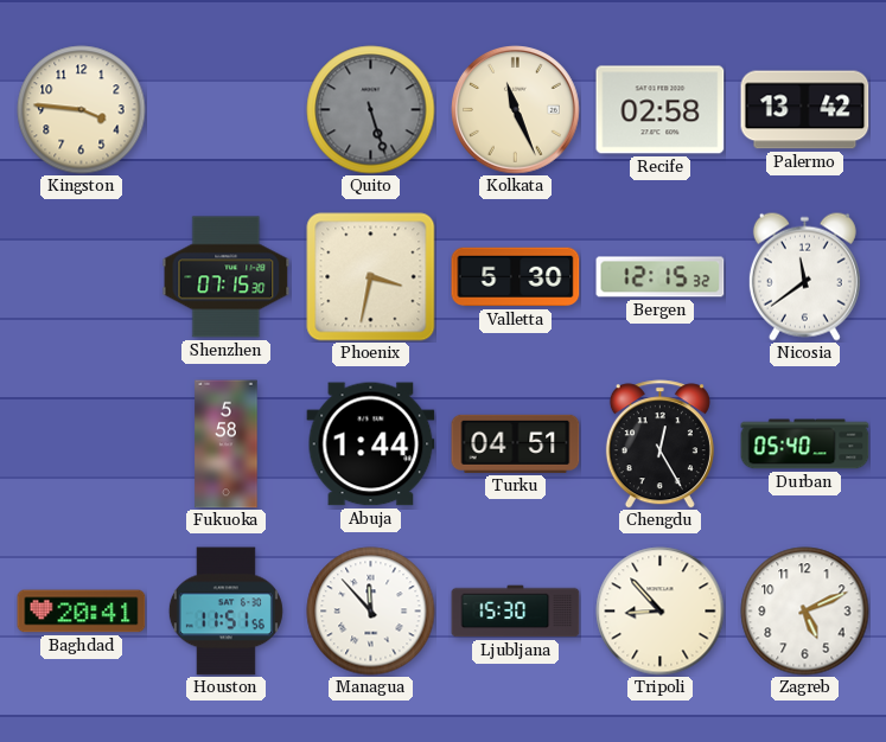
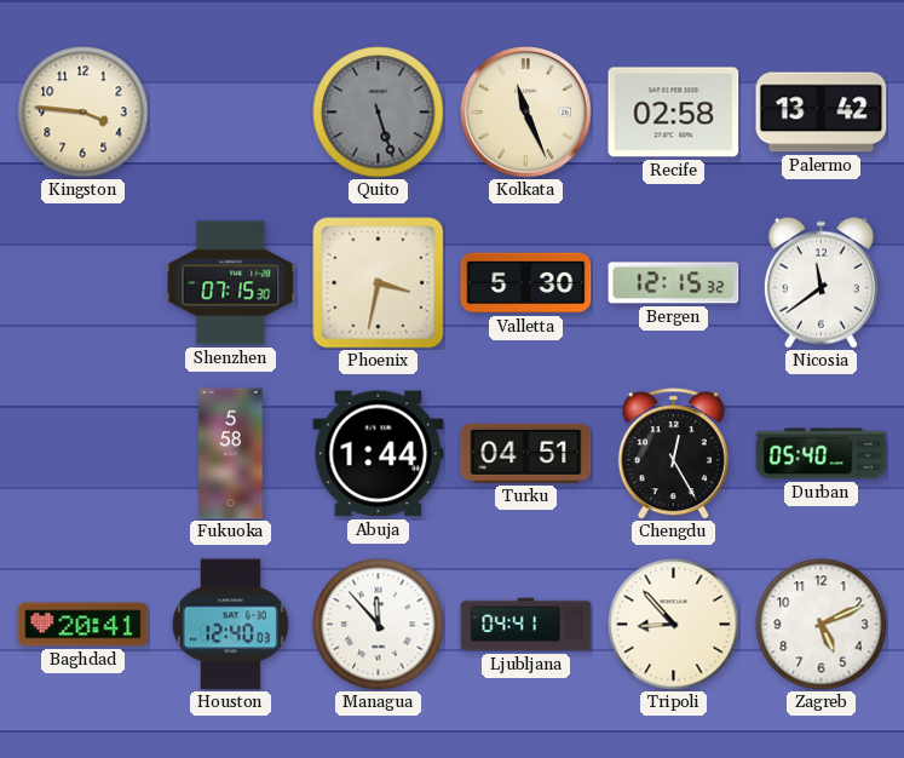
Houston: 11:51 -> 12:40
Ljubljana: 15:30 -> 04:41
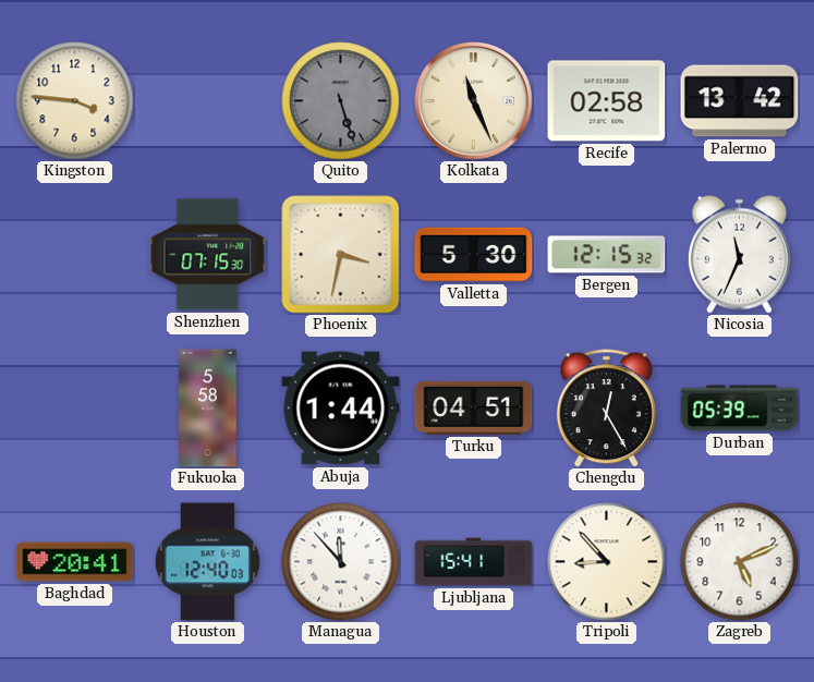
Nicosia: 11:39 -> 11:34
Durban: 05:40 -> 05:39
Ljubljana: 04:41 -> 15:41
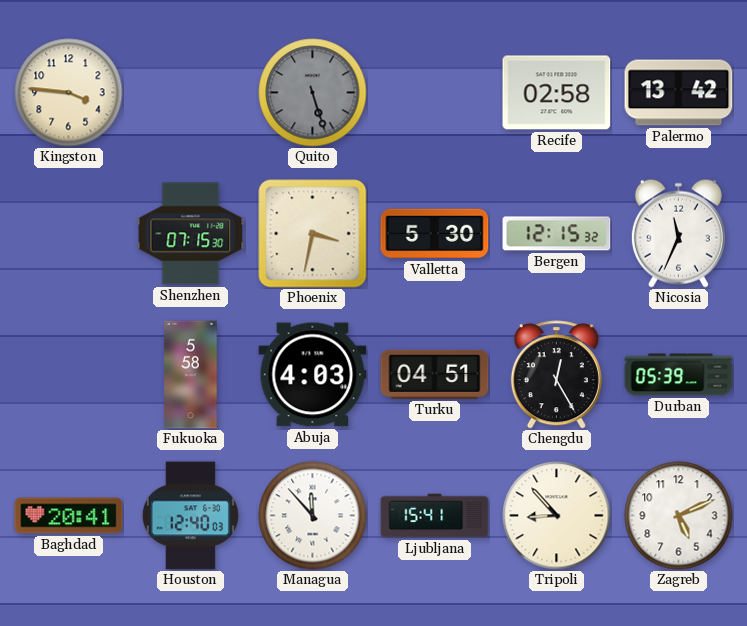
Kolkata: 11:26 -> none
Abuja: 1:44 -> 4:03
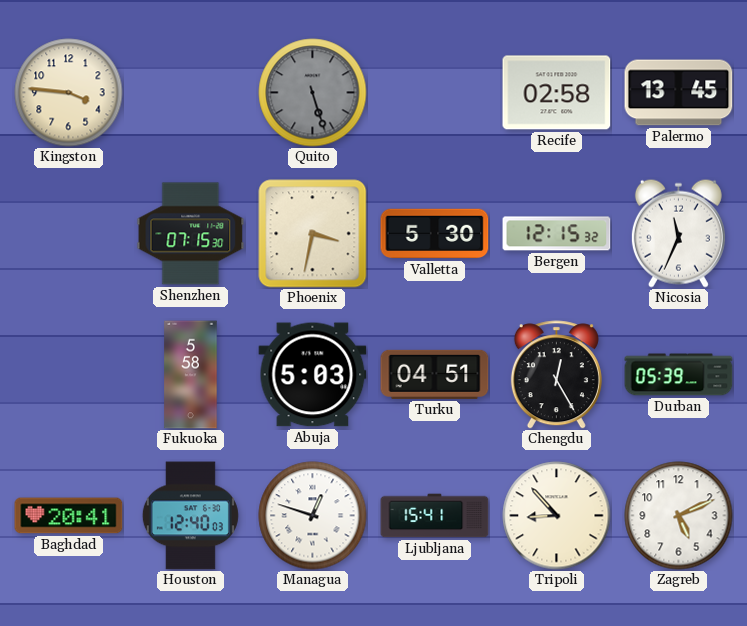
Palermo: 13:42 -> 13:45
Abuja: 4:03 -> 5:03
Managua: 11:53 -> 12:48
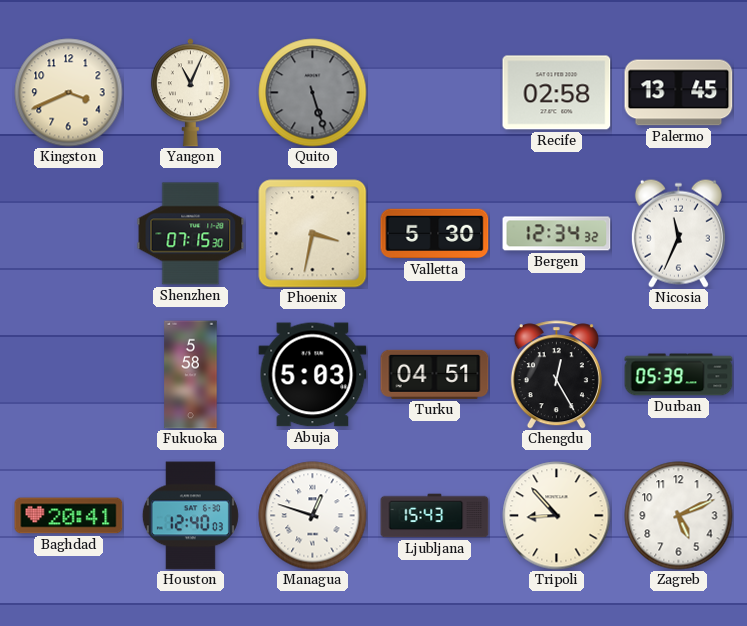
Kingston: 3:46 -> 3:41
Yangon: none -> 11:04
Bergen: 12:15 -> 12:34
Ljubljana: 15:41 -> 15:43
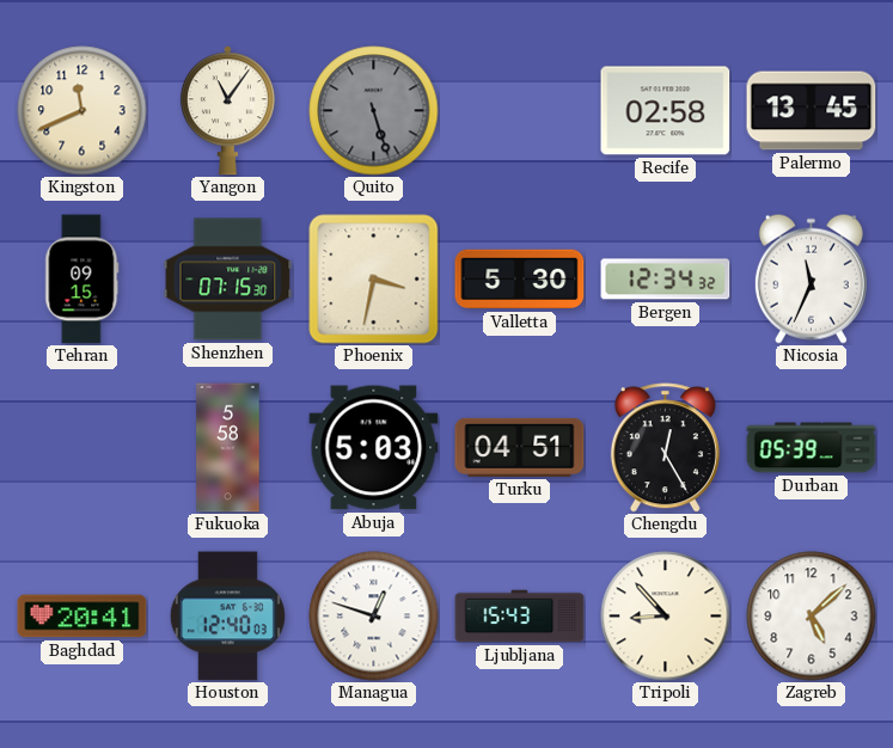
Kingston: 3:41 -> 11:41
Yangon: 11:04 -> 11:06
Tehran: none -> 09:15
Zagreb: 5:11 -> 5:08
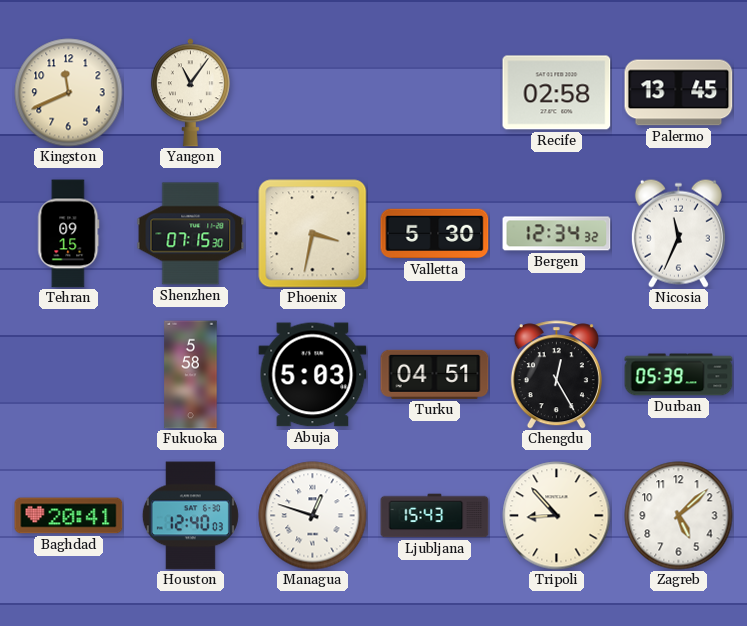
Quito: 5:27 -> none
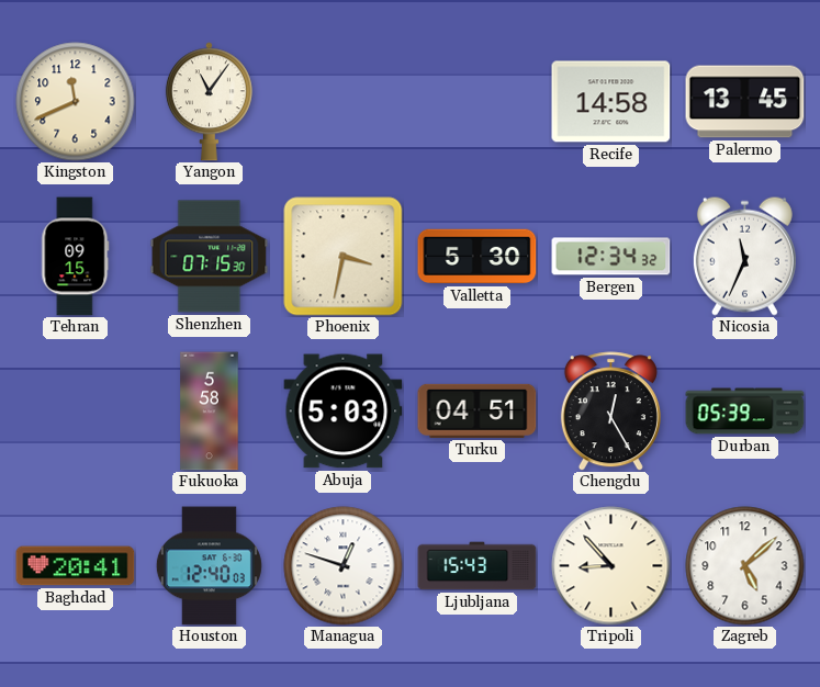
Recife: 02:58 -> 14:58
